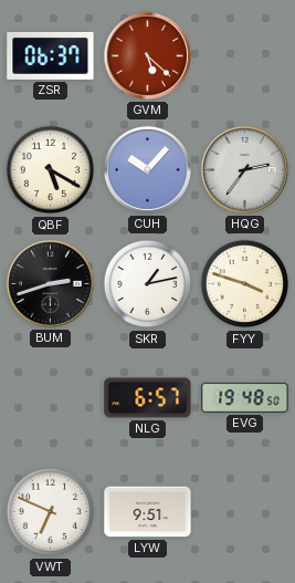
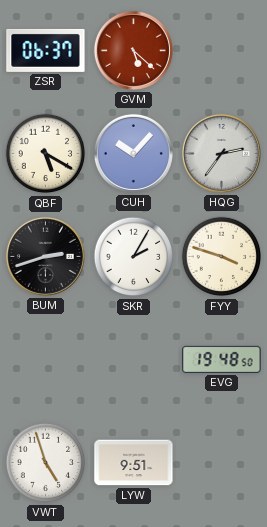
SKR: 1:13 -> 2:05
NLG: 6:57 -> none
VWT: 6:49 -> 4:57
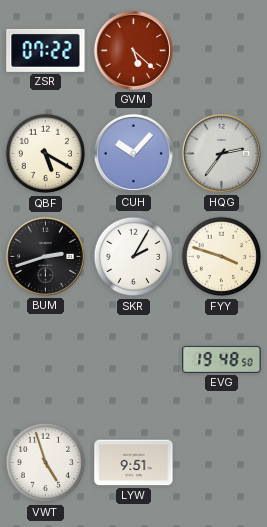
ZSR: 06:37 -> 07:22
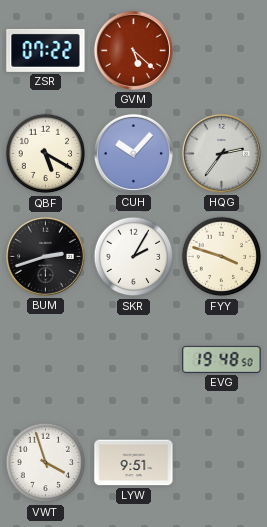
VWT: 4:57 -> 3:57
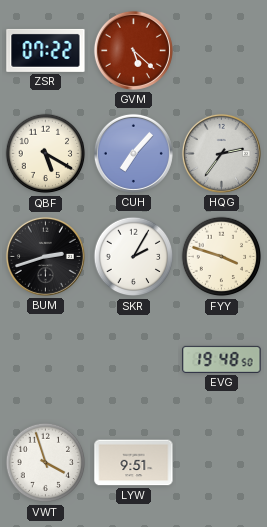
CUH: 10:07 -> 7:07
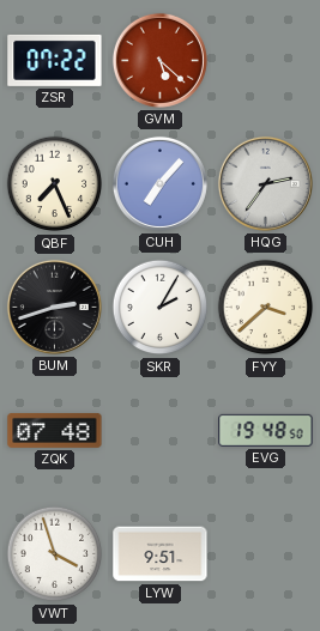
QBF: 5:20 -> 7:26
FYY: 3:48 -> 3:38
ZQK: none -> 07:48
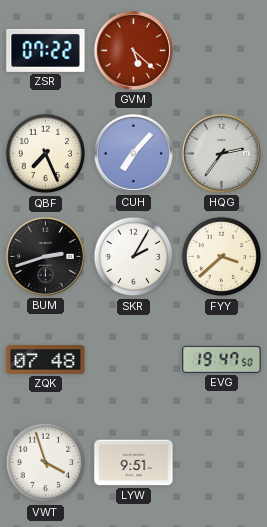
EVG: 19:48 -> 19:47
